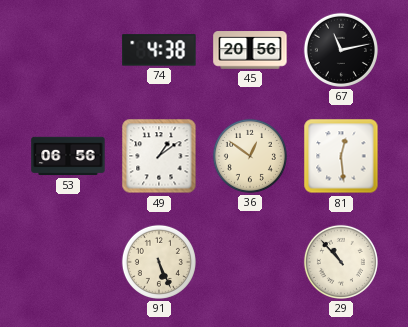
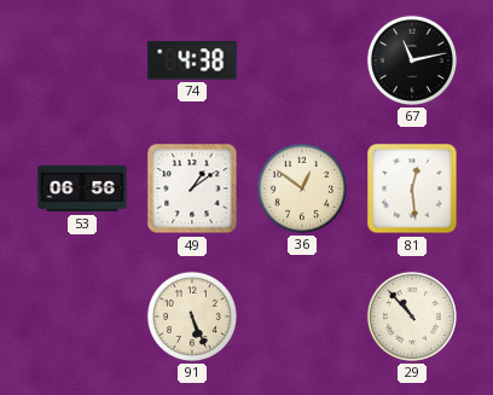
45: 20:56 -> none
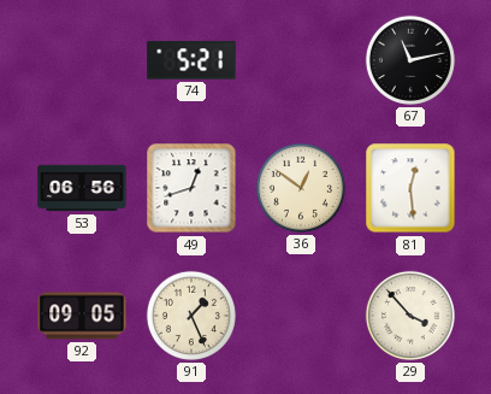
74: 4:38 -> 5:21
49: 1:09 -> 12:42
92: none -> 09:05
91: 5:26 -> 1:26
29: 10:53 -> 3:53
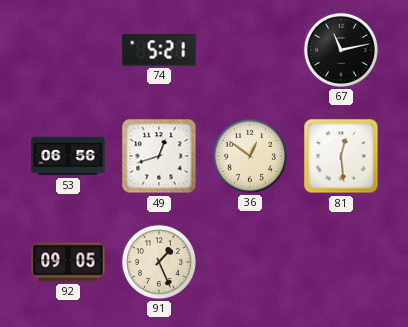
29: 3:53 -> none
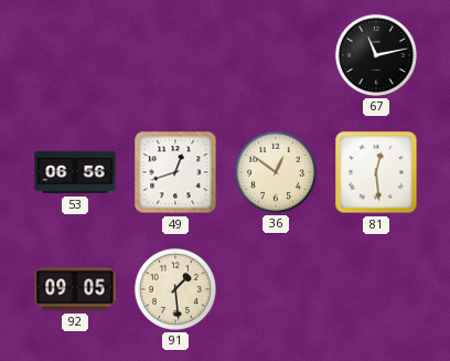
74: 5:21 -> none
91: 1:26 -> 1:29
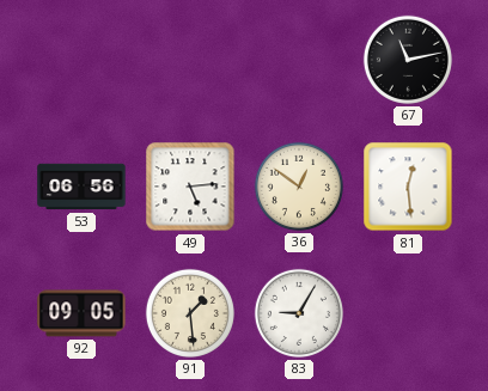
49: 12:42 -> 5:14
83: none -> 9:05
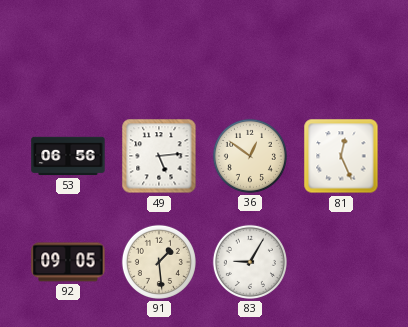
67: 11:13 -> none
81: 12:29 -> 12:26
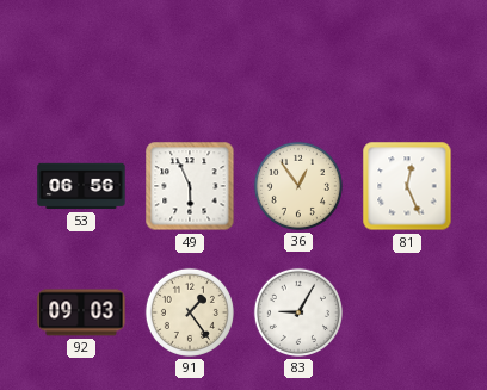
49: 5:14 -> 5:56
36: 12:51 -> 12:54
92: 09:05 -> 09:03
91: 1:29 -> 1:24
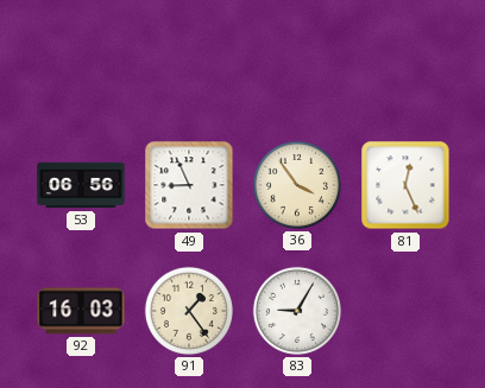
49: 5:56 -> 8:56
36: 12:54 -> 3:54
92: 09:03 -> 16:03
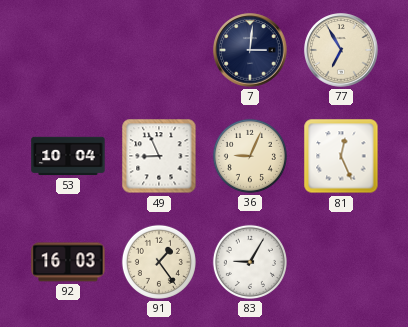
7: none -> 3:01
77: none -> 6:55
53: 06:56 -> 10:04
36: 3:54 -> 9:04
